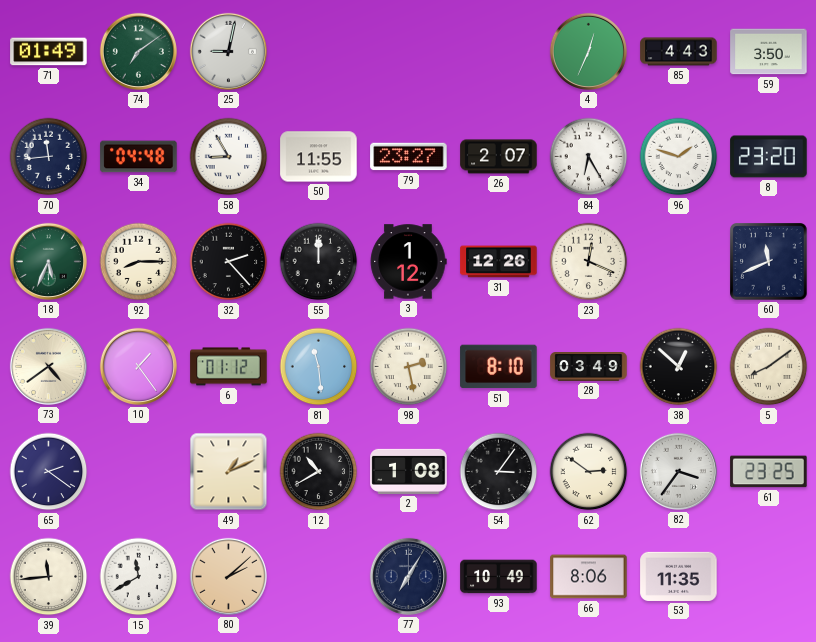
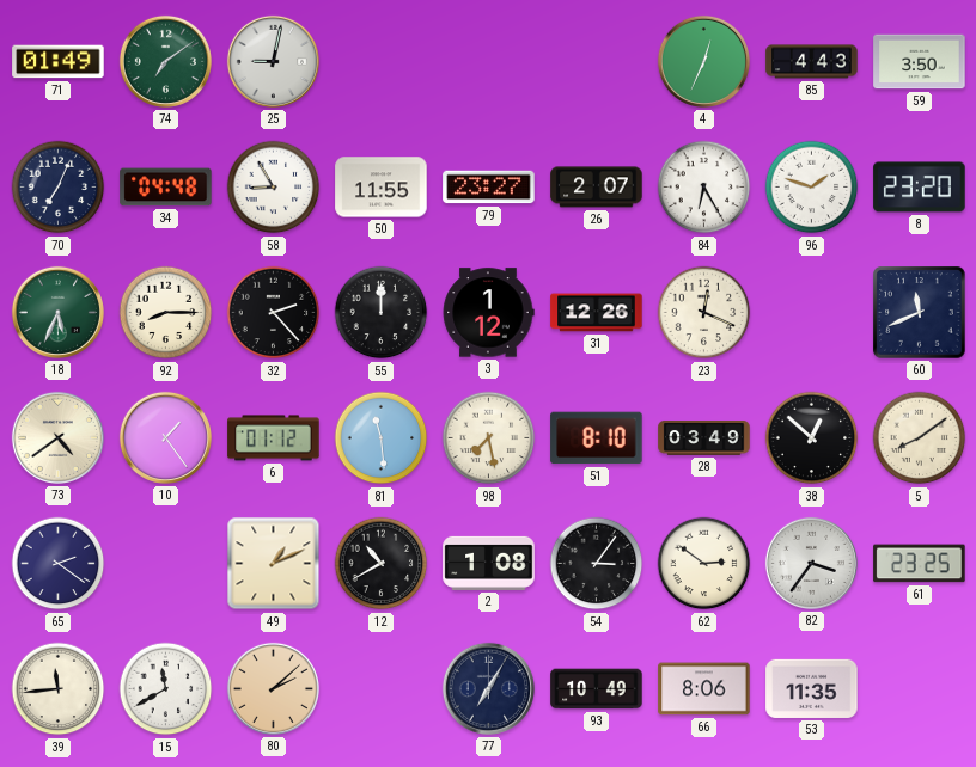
70: 11:44 -> 7:04
98: 2:28 -> 7:28
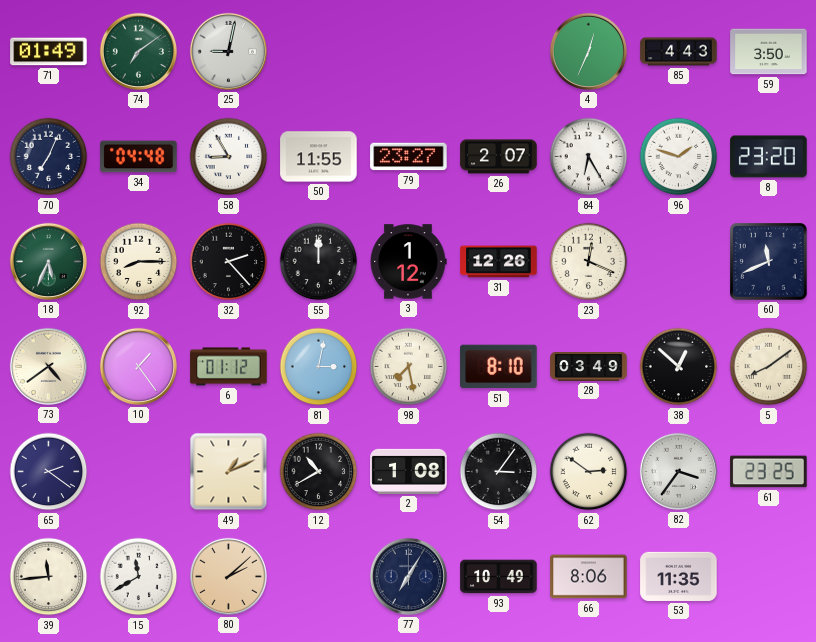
81: 11:29 -> 3:02
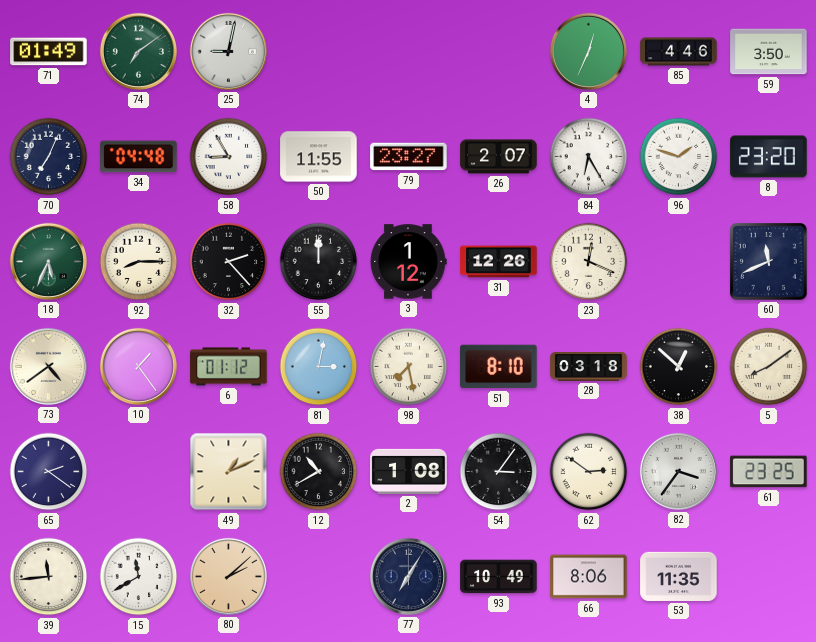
85: 4:43 -> 4:46
28: 03:49 -> 03:18
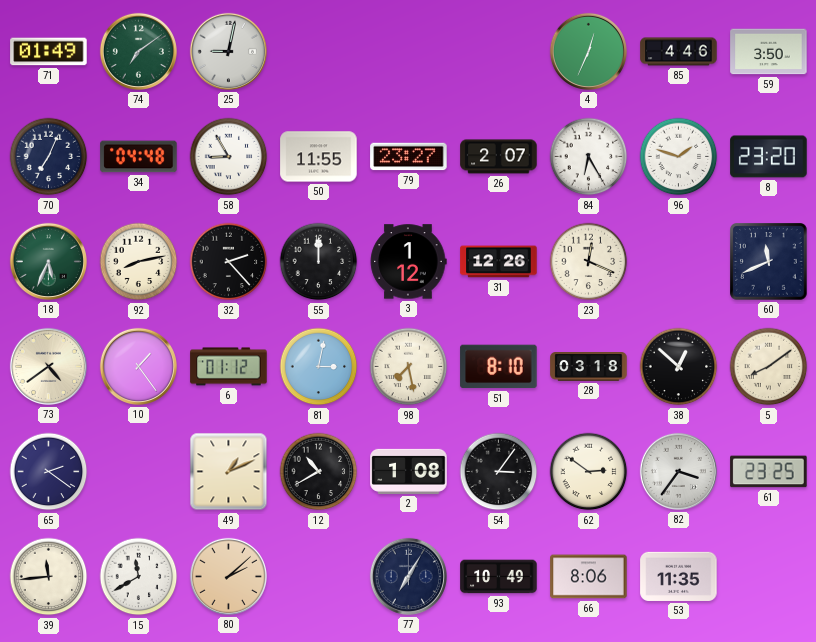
92: 8:15 -> 8:13
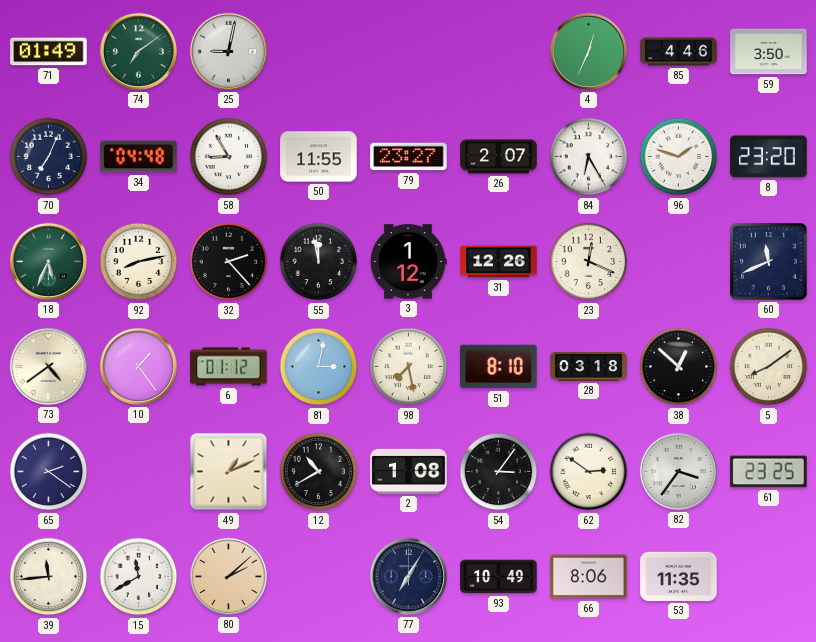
55: 12:00 -> 11:58
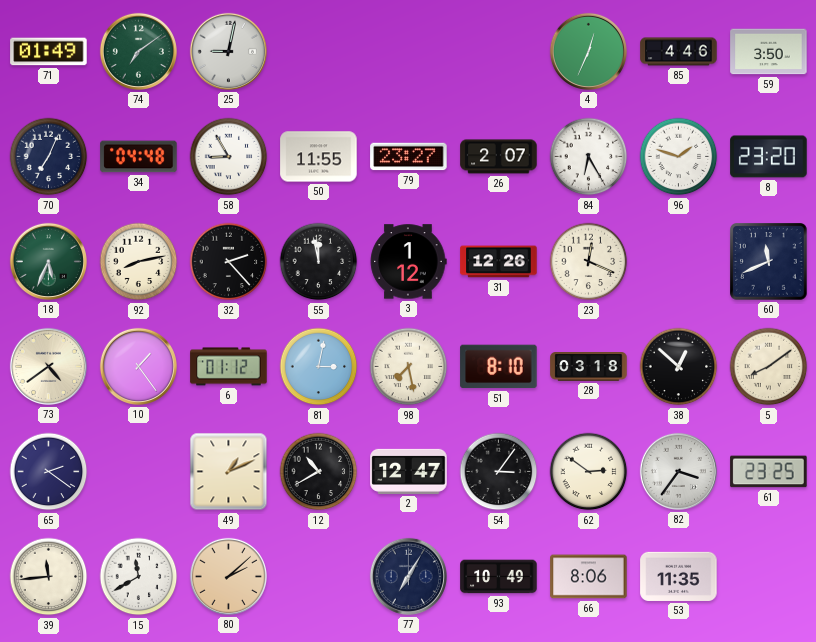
2: 1:08 -> 12:47
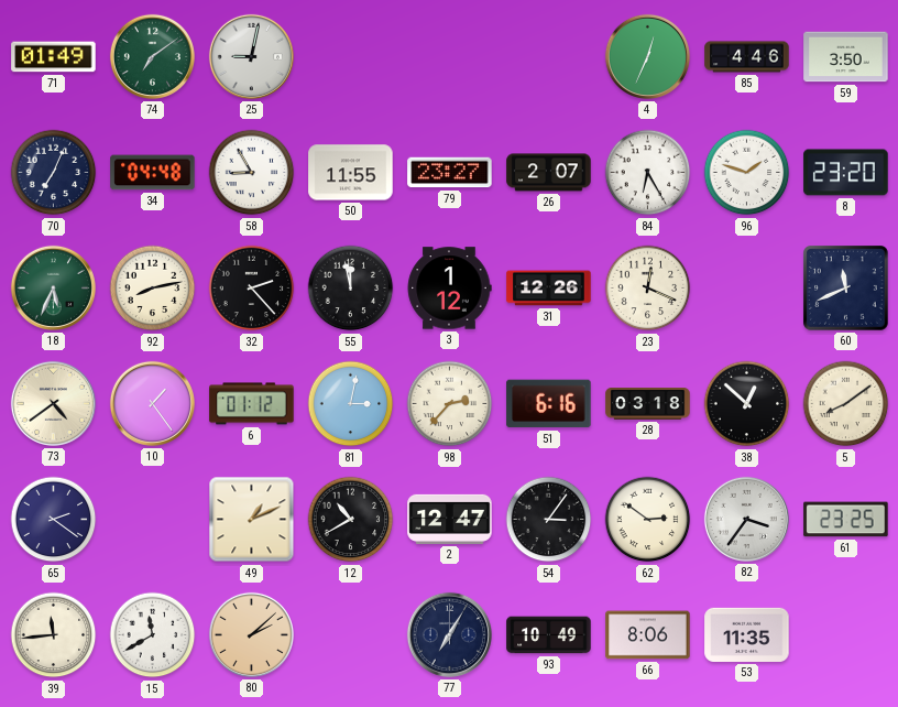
98: 7:28 -> 2:37
51: 8:10 -> 6:16
